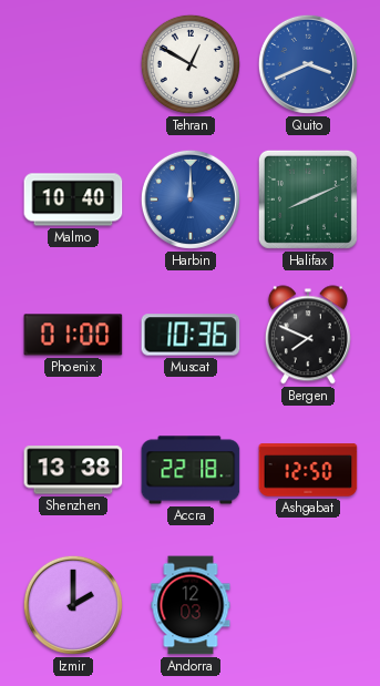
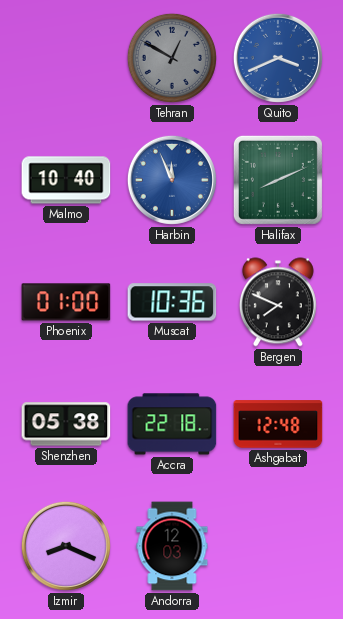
Tehran dial: white -> grey
Harbin: 12:00 -> 11:56
Shenzhen: 13:38 -> 05:38
Ashgabat: 12:50 -> 12:48
Izmir: 2:00 -> 8:19
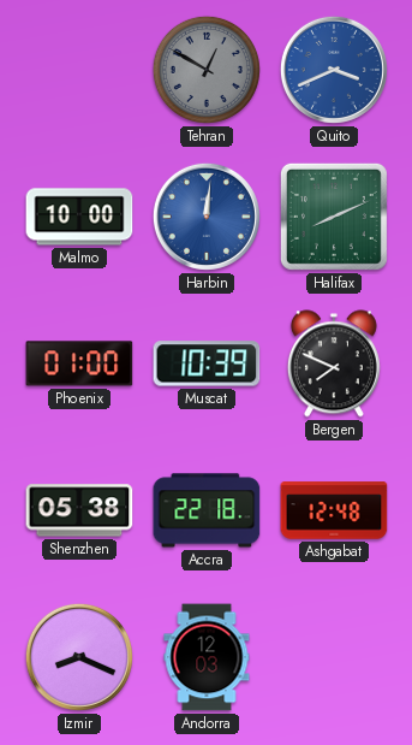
Malmo: 10:40 -> 10:00
Harbin: 11:56 -> 12:01
Muscat: 10:36 -> 10:39
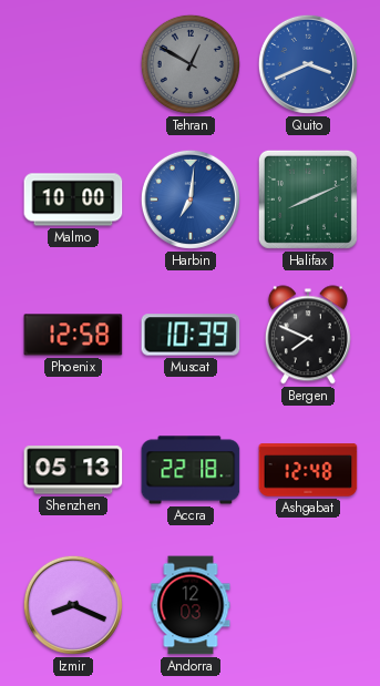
Harbin: 12:01 -> 7:01
Phoenix: 01:00 -> 12:58
Shenzhen: 05:38 -> 05:13
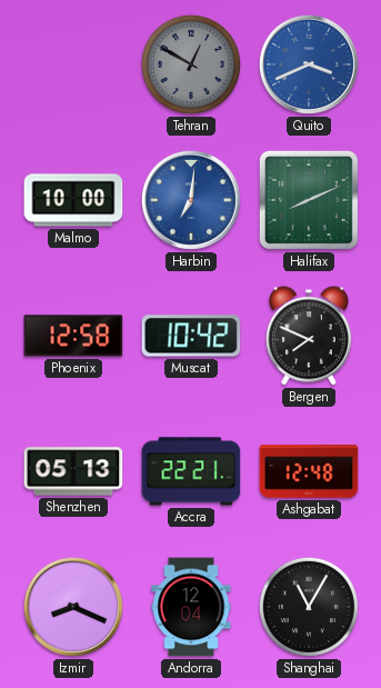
Muscat: 10:39 -> 10:42
Accra: 22:18 -> 22:21
Andorra: 12:03 -> 12:04
Shanghai: none -> 11:05
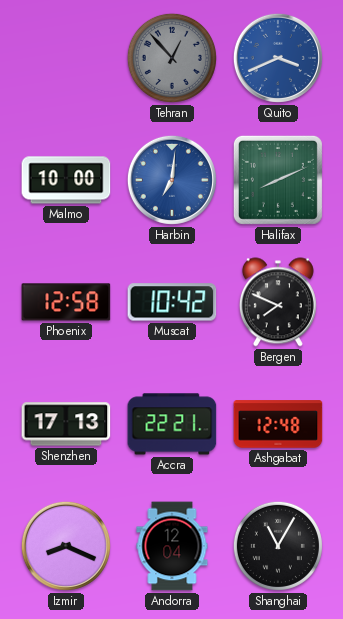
Tehran: 12:50 -> 12:53
Shenzhen: 05:13 -> 17:13
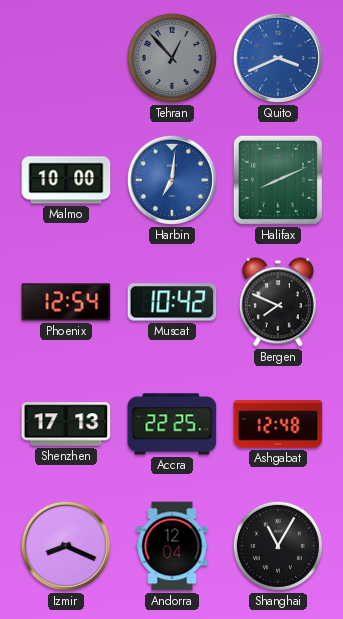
Phoenix: 12:58 -> 12:54
Accra: 22:21 -> 22:25
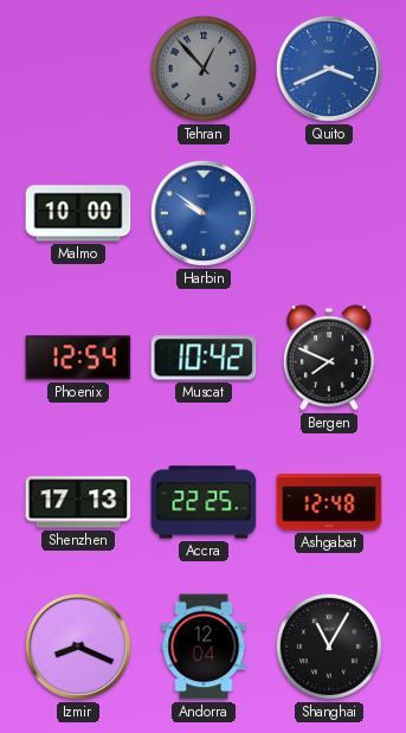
Harbin: 7:01 -> 9:51
Halifax: 8:11 -> none
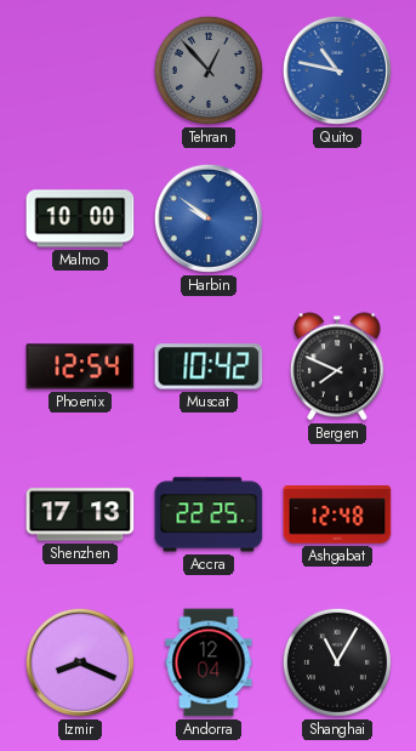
Quito: 3:41 -> 10:47
